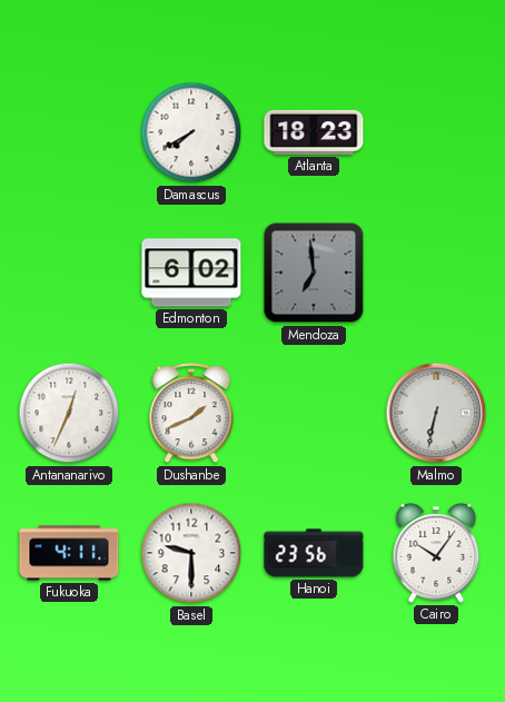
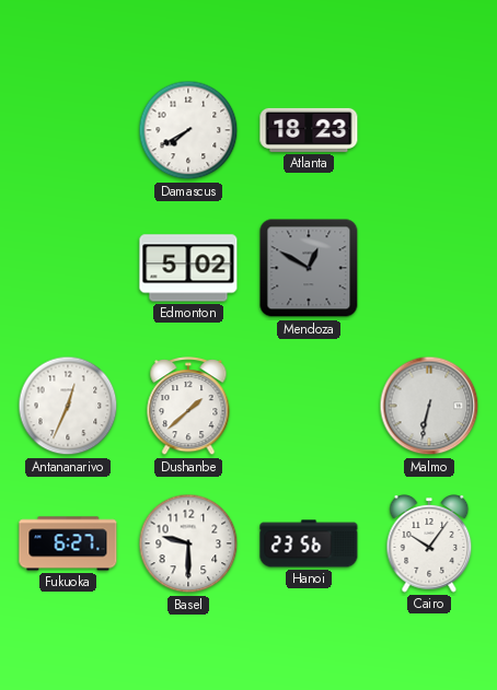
Edmonton: 6:02 -> 5:02
Mendoza: 6:59 -> 12:50
Dushanbe: 1:41 -> 1:38
Fukuoka: 4:11 -> 6:27
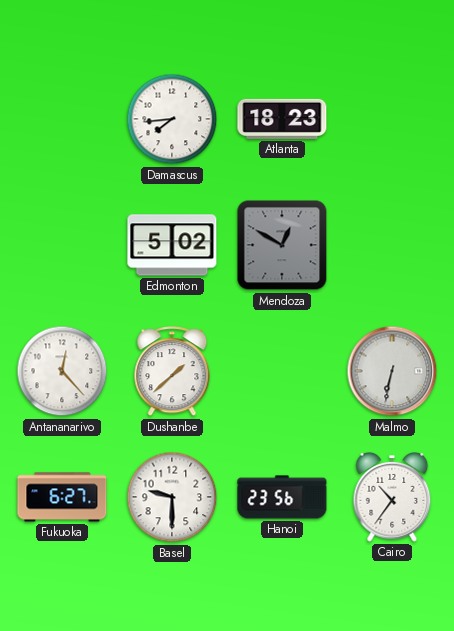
Damascus: 7:40 -> 7:44
Antananarivo: 12:34 -> 12:23
Cairo: 10:06 -> 10:36
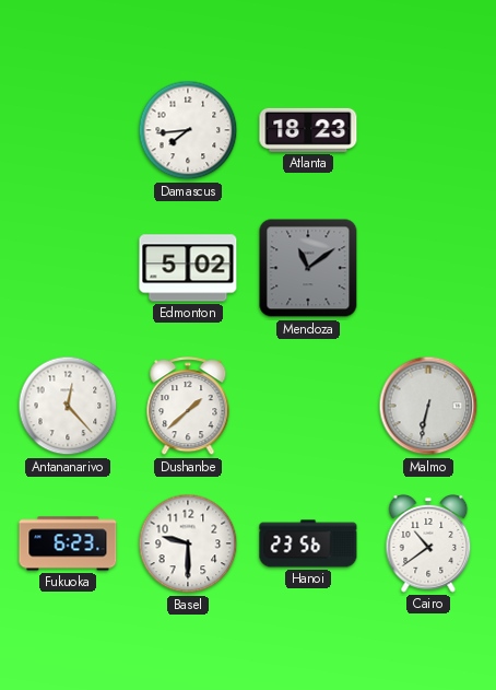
Mendoza: 12:50 -> 11:09
Fukuoka: 6:27 -> 6:23
Cairo: 10:36 -> 10:39
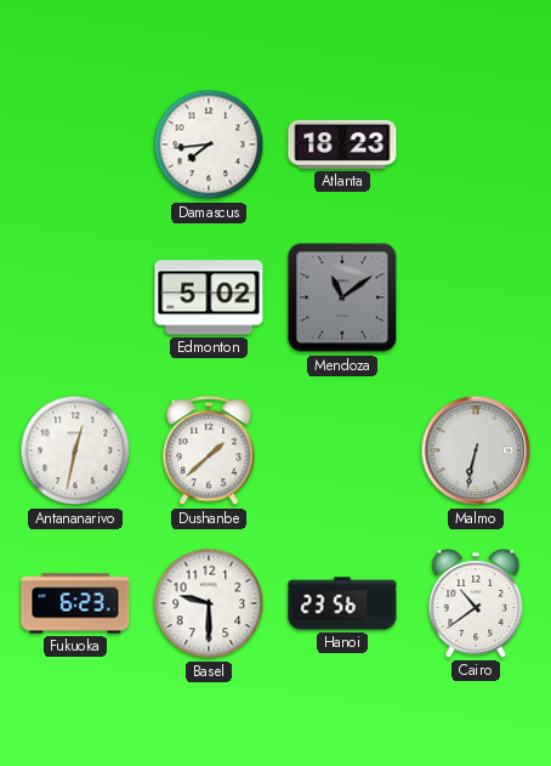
Antananarivo: 12:23 -> 12:32
